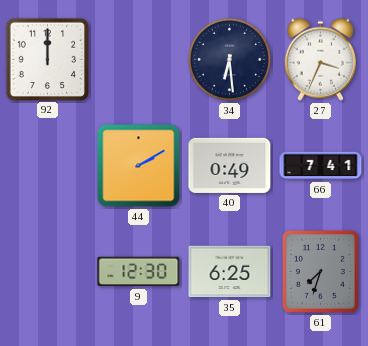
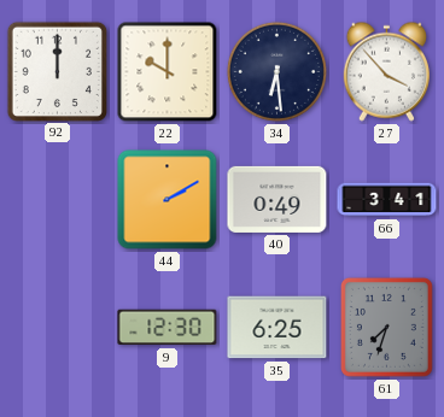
22: none -> 10:00
27: 3:34 -> 3:53
66: 7:41 -> 3:41
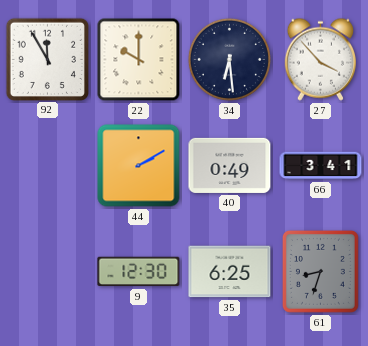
92: 12:00 -> 11:55
61: 7:33 -> 8:33
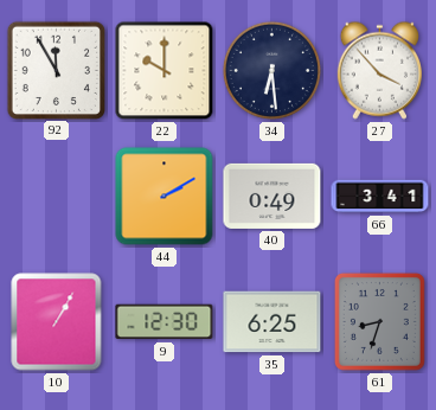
10: none -> 1:05
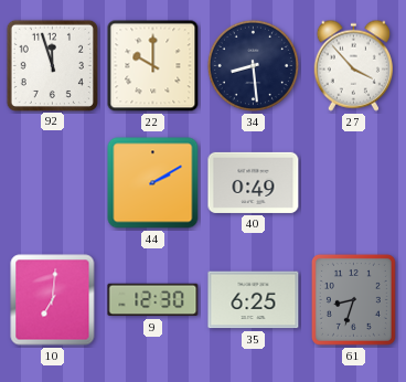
92: 11:55 -> 11:57
34: 6:29 -> 8:29
66: 3:41 -> none
10: 1:05 -> 7:01
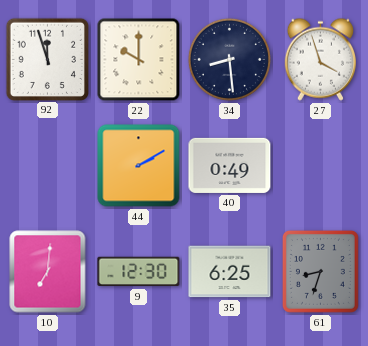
27: 3:53 -> 3:57
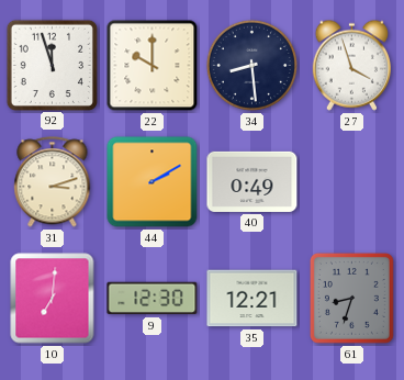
31: none -> 3:12
35: 6:25 -> 12:21
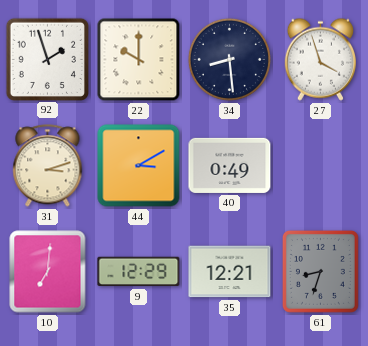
92: 11:57 -> 1:57
44: 2:10 -> 3:10
9: 12:30 -> 12:29
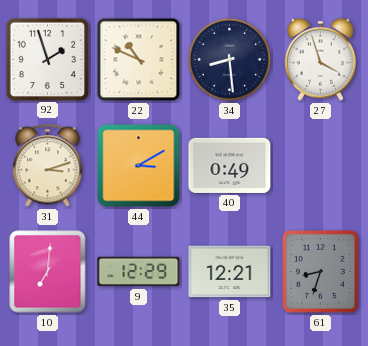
22: 10:00 -> 10:49
